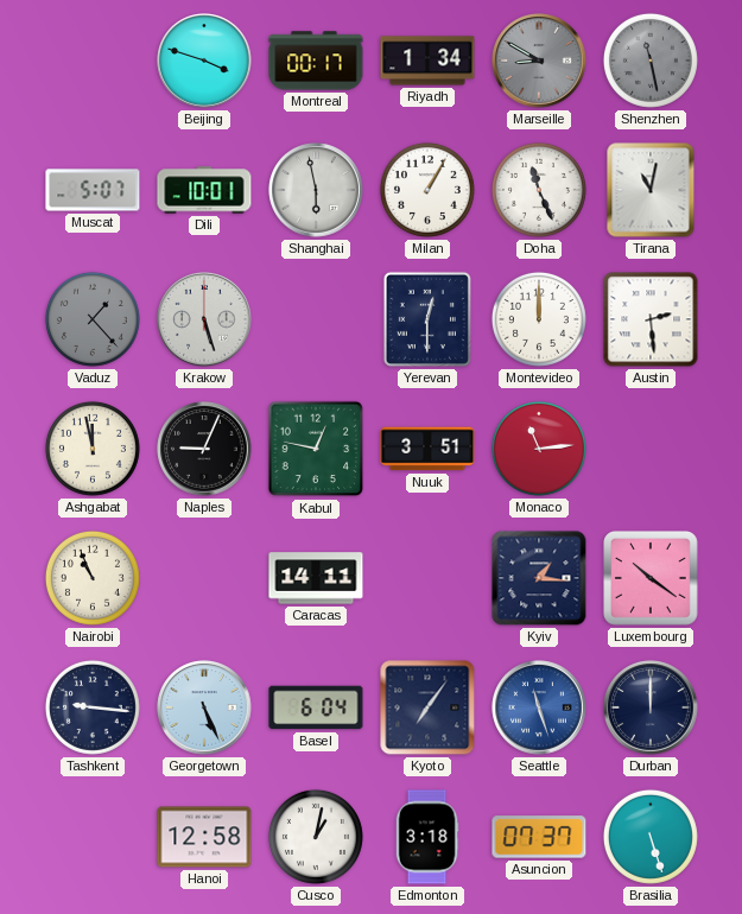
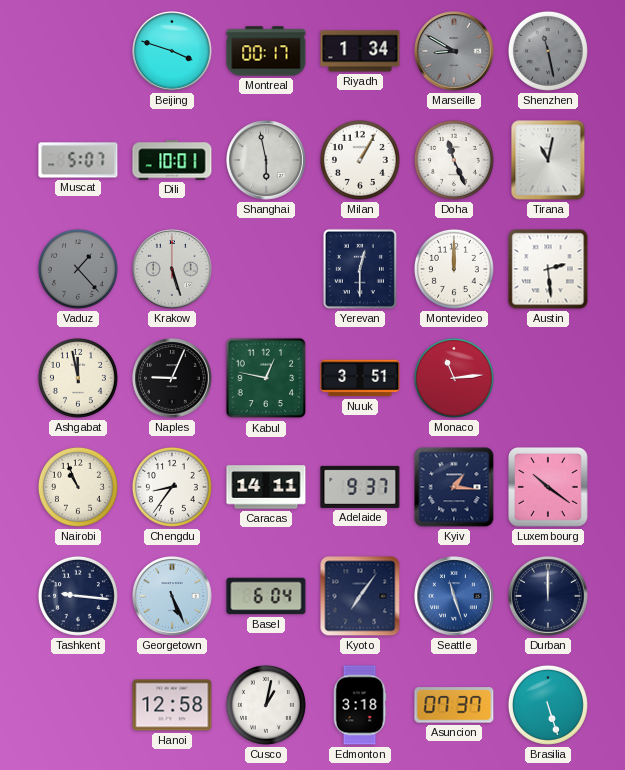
Chengdu: none -> 8:36
Adelaide: none -> 9:37
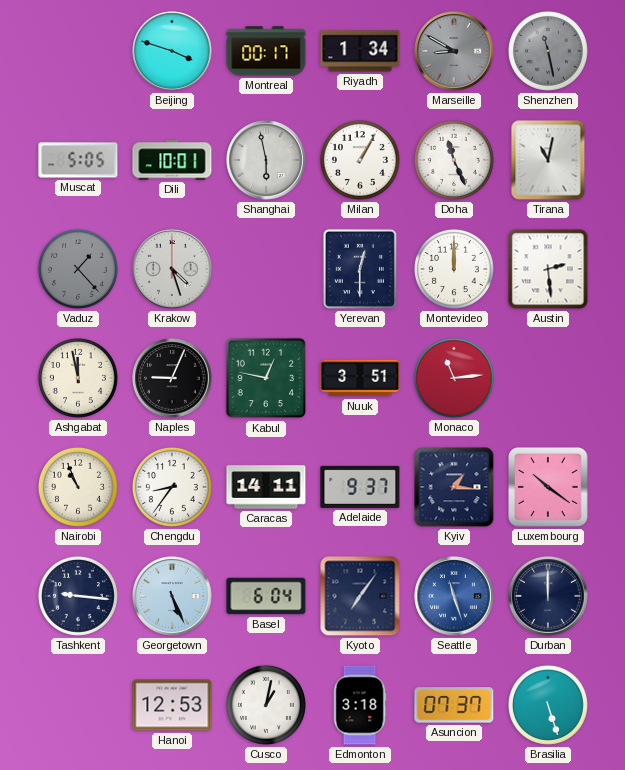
Muscat: 5:07 -> 5:05
Krakow: 5:27 -> 4:27
Hanoi: 12:58 -> 12:53
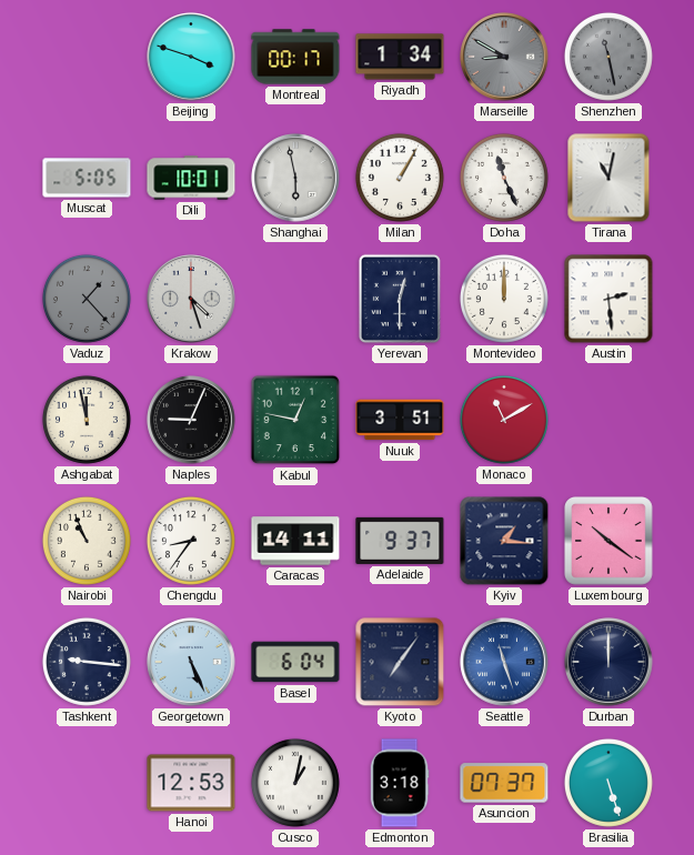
Monaco: 11:14 -> 11:10
